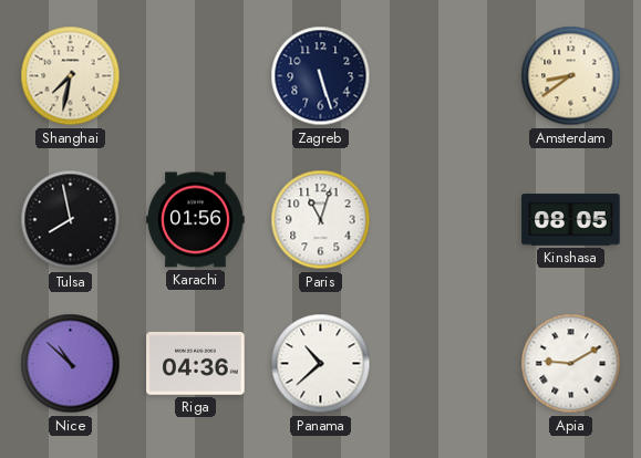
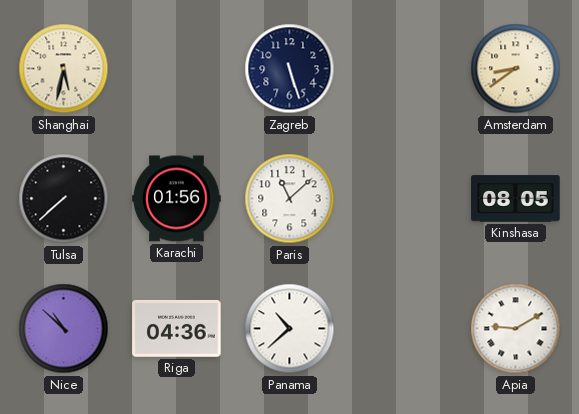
Shanghai: 7:32 -> 5:32
Tulsa: 7:58 -> 7:38
Paris: 11:03 -> 11:08
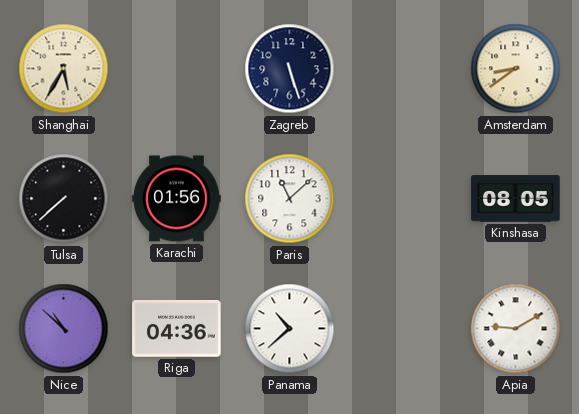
Shanghai: 5:32 -> 5:35
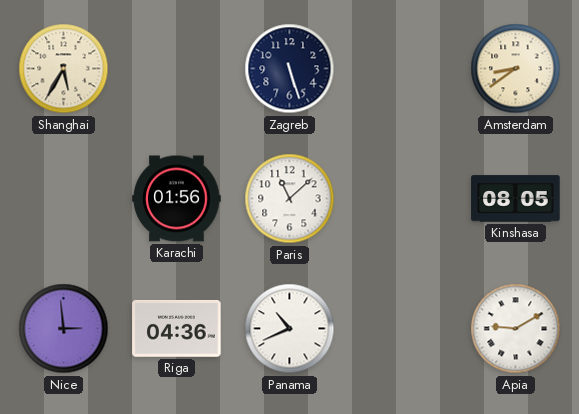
Tulsa: 7:38 -> none
Nice: 10:52 -> 2:59
Panama: 10:38 -> 10:41
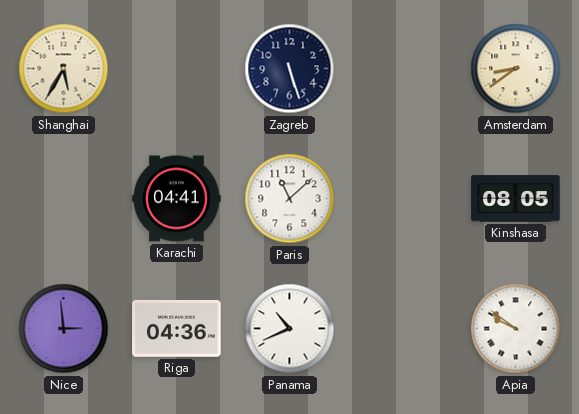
Karachi: 01:56 -> 04:41
Apia: 9:10 -> 9:51
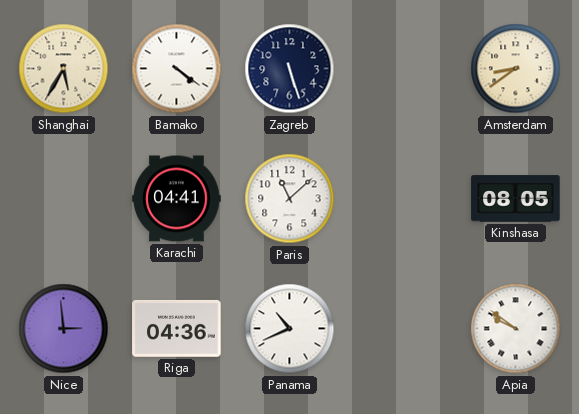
Bamako: none -> 4:21
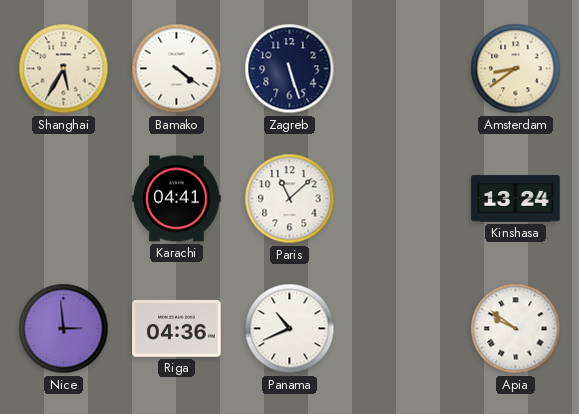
Kinshasa: 08:05 -> 13:24
